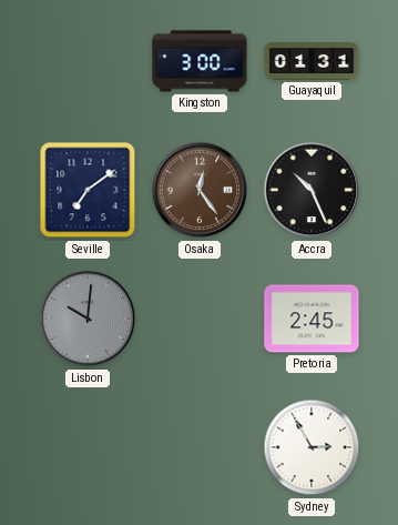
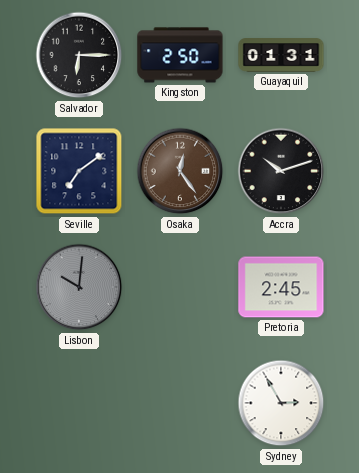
Salvador: none -> 6:15
Kingston: 3:00 -> 2:50
Accra: 10:26 -> 10:12
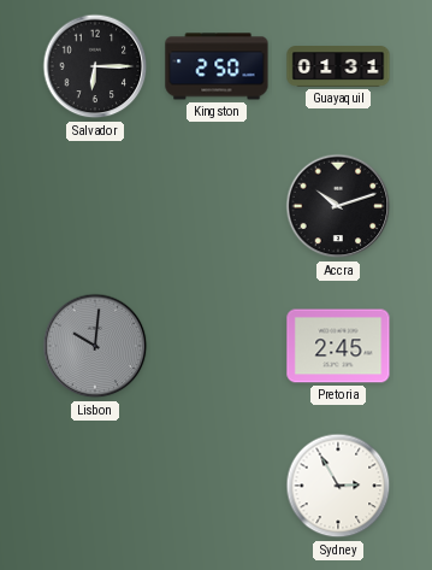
Seville: 7:09 -> none
Osaka: 12:24 -> none
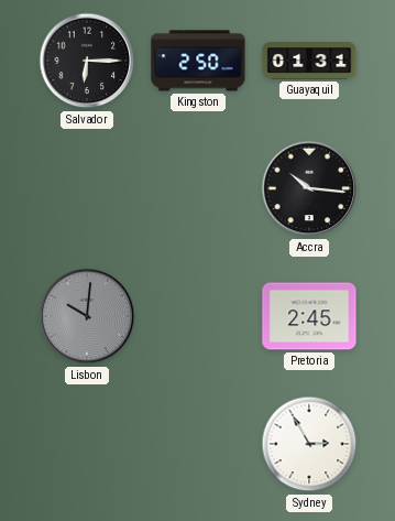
Accra: 10:12 -> 10:16
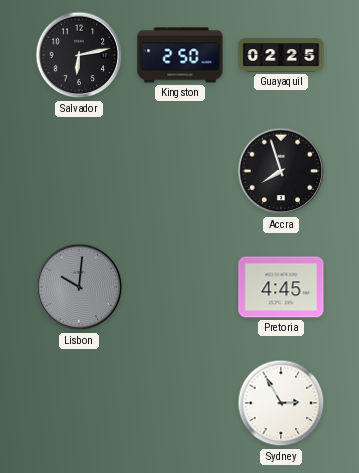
Salvador: 6:15 -> 6:13
Guayaquil: 01:31 -> 02:25
Accra: 10:16 -> 7:57
Pretoria: 2:45 -> 4:45
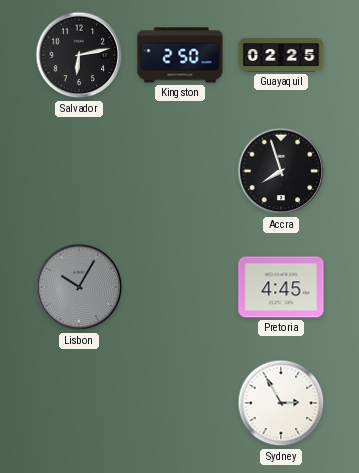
Lisbon: 10:01 -> 10:05
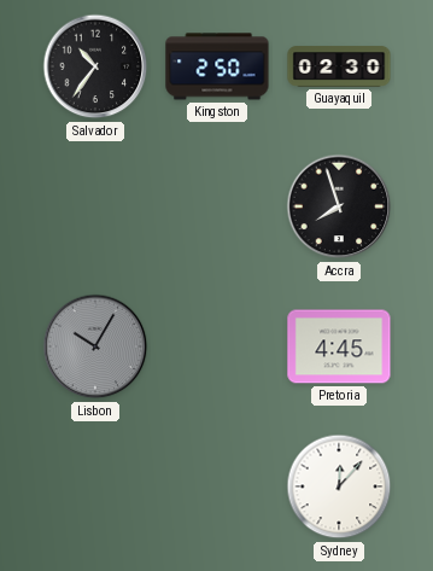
Salvador: 6:13 -> 10:36
Guayaquil: 02:25 -> 02:30
Sydney: 2:55 -> 12:07
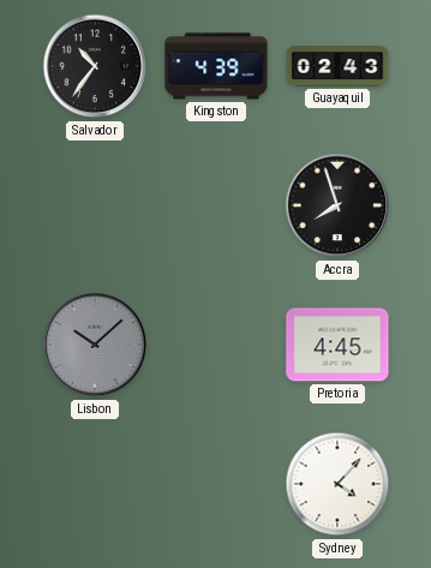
Kingston: 2:50 -> 4:39
Guayaquil: 02:30 -> 02:43
Lisbon: 10:05 -> 10:08
Sydney: 12:07 -> 4:07
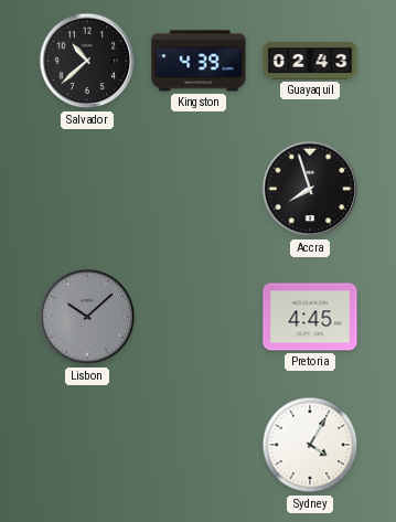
Salvador: 10:36 -> 10:38
Sydney: 4:07 -> 4:05
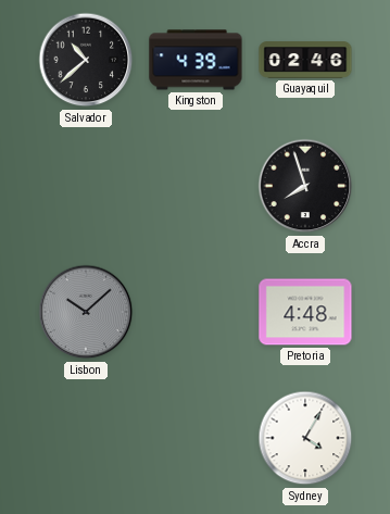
Guayaquil: 02:43 -> 02:46
Pretoria: 4:45 -> 4:48
